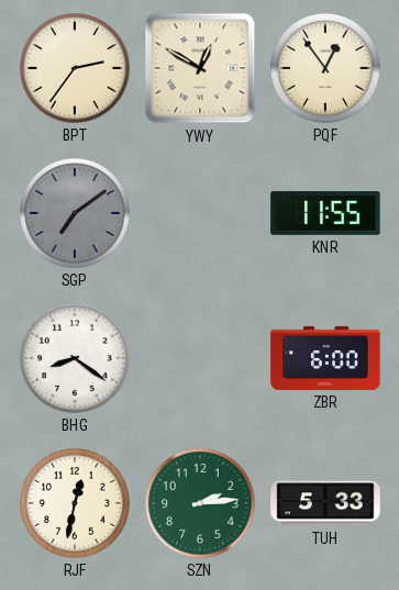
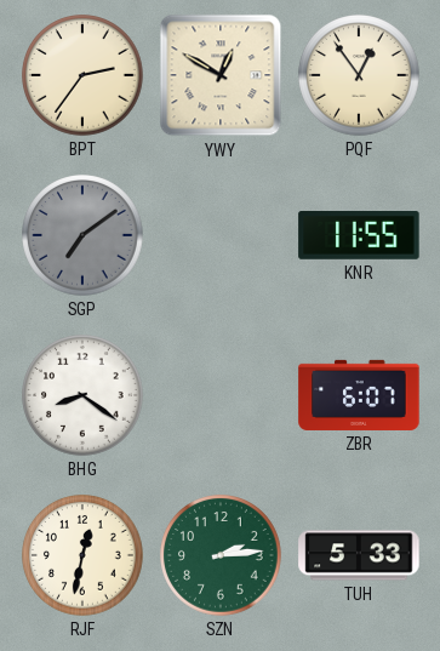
ZBR: 6:00 -> 6:07
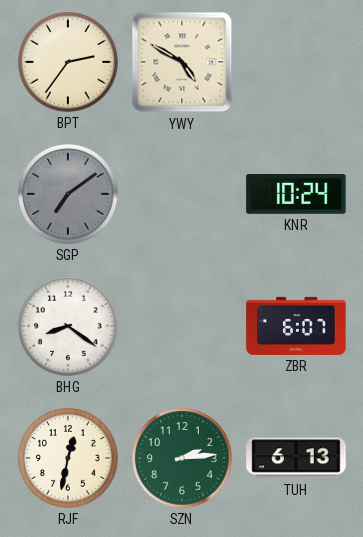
YWY: 12:50 -> 4:50
PQF: 12:54 -> none
KNR: 11:55 -> 10:24
TUH: 5:33 -> 6:13
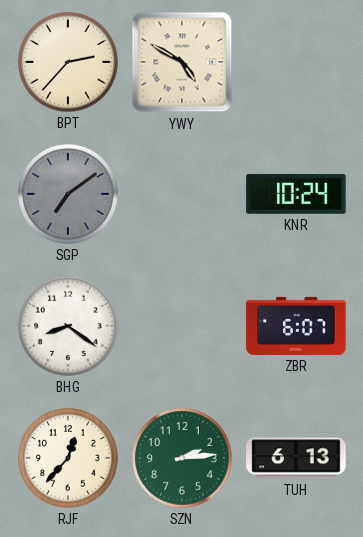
BPT: 2:36 -> 2:37
RJF: 12:32 -> 12:37
